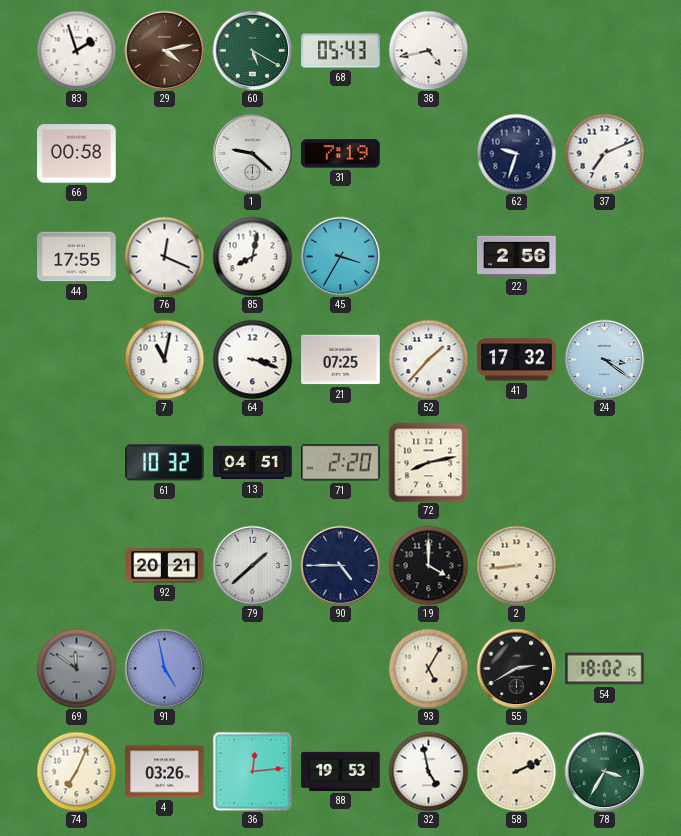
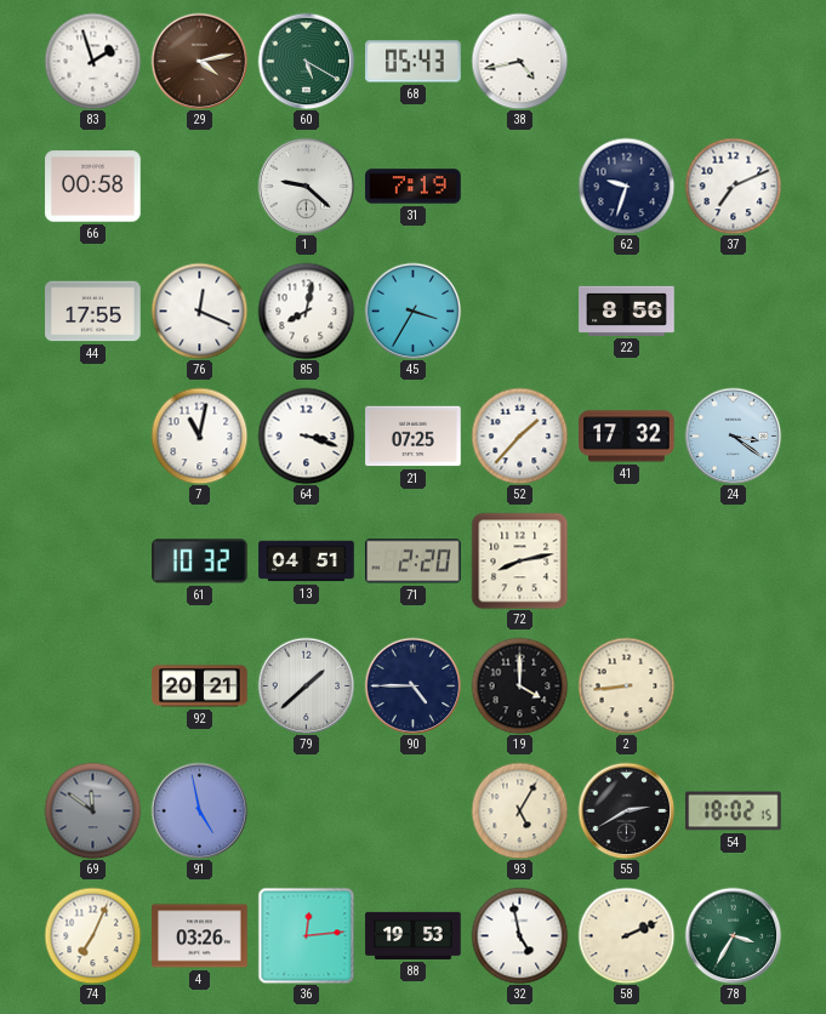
22: 2:56 -> 8:56
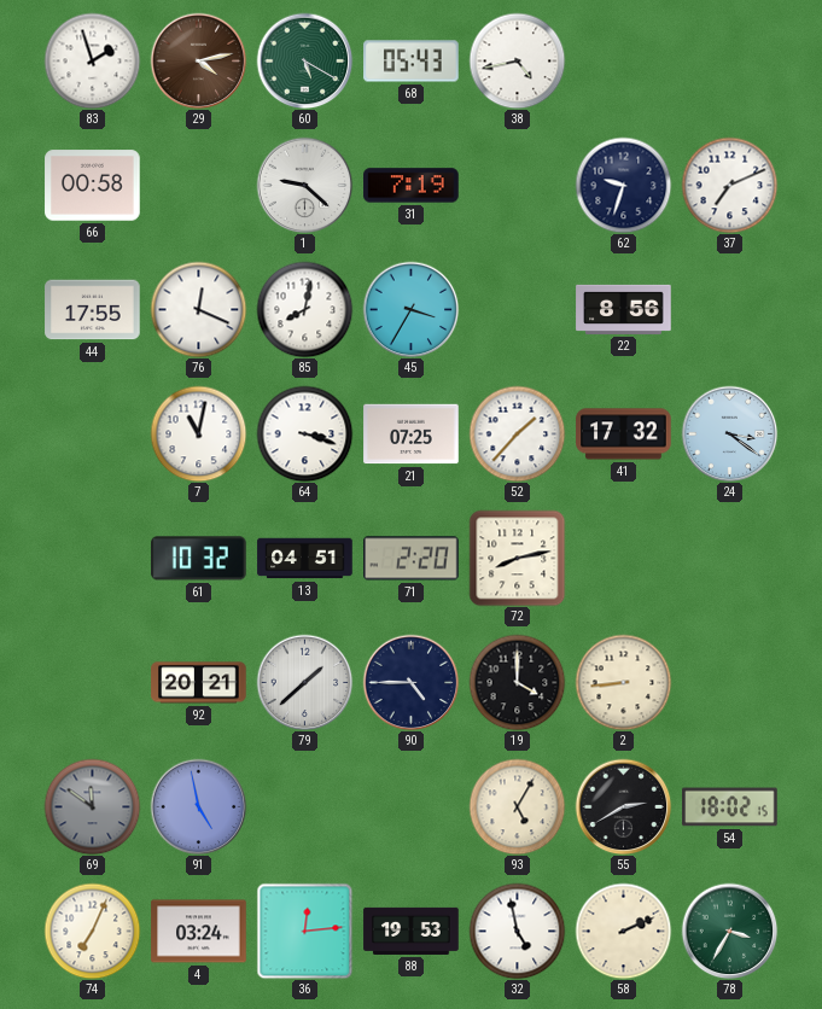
4: 03:26 -> 03:24
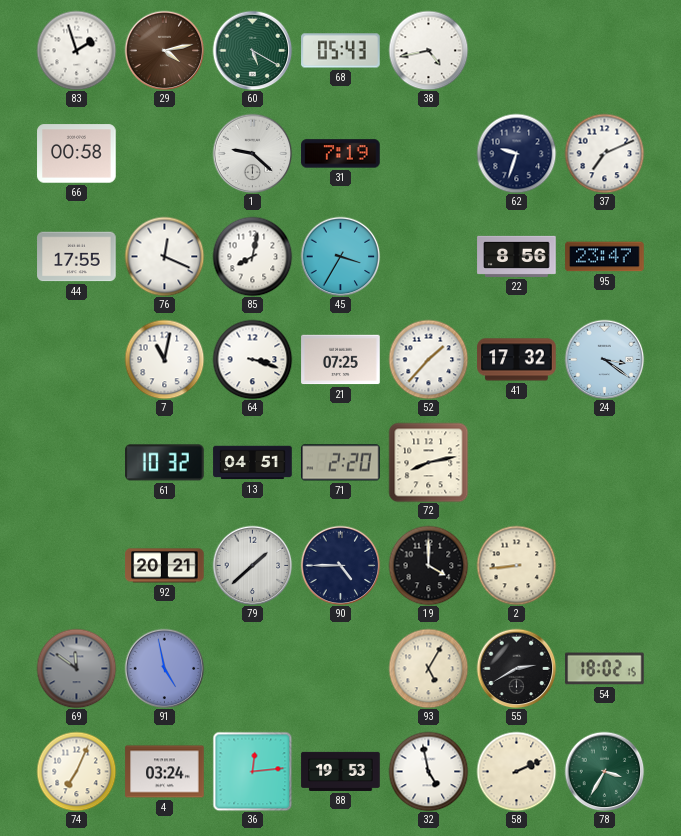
95: none -> 23:47
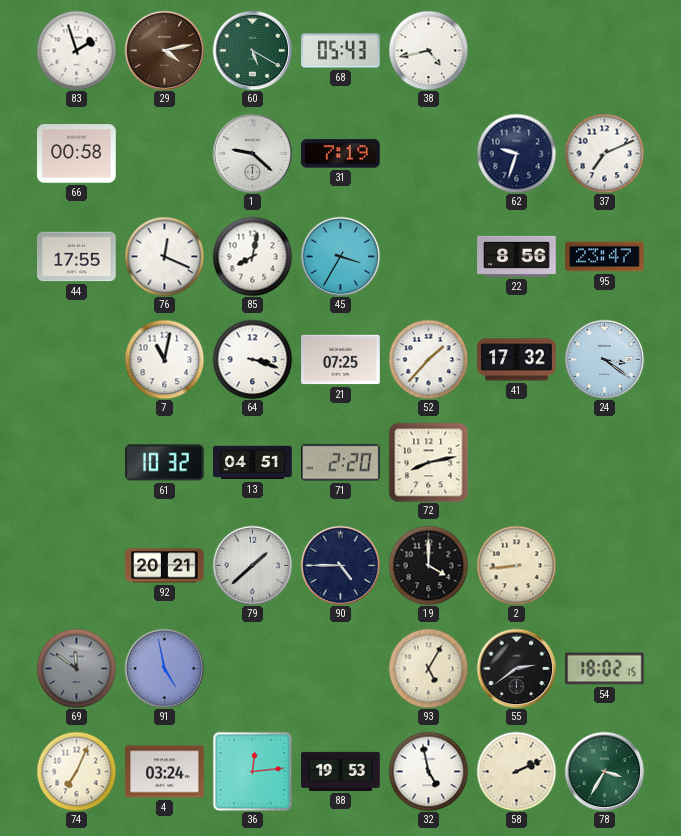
55: 2:40 -> 2:39
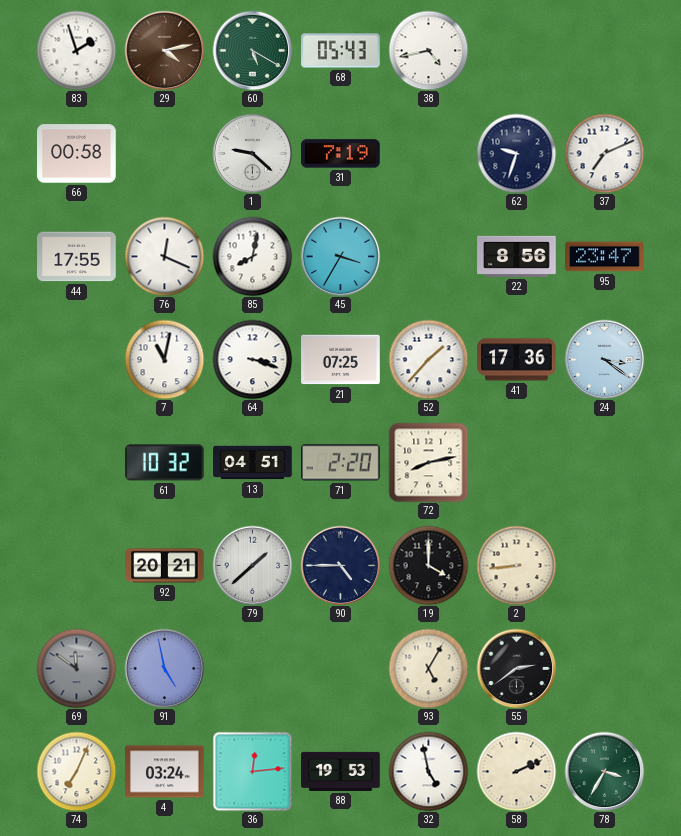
41: 17:32 -> 17:36
54: 18:02 -> none
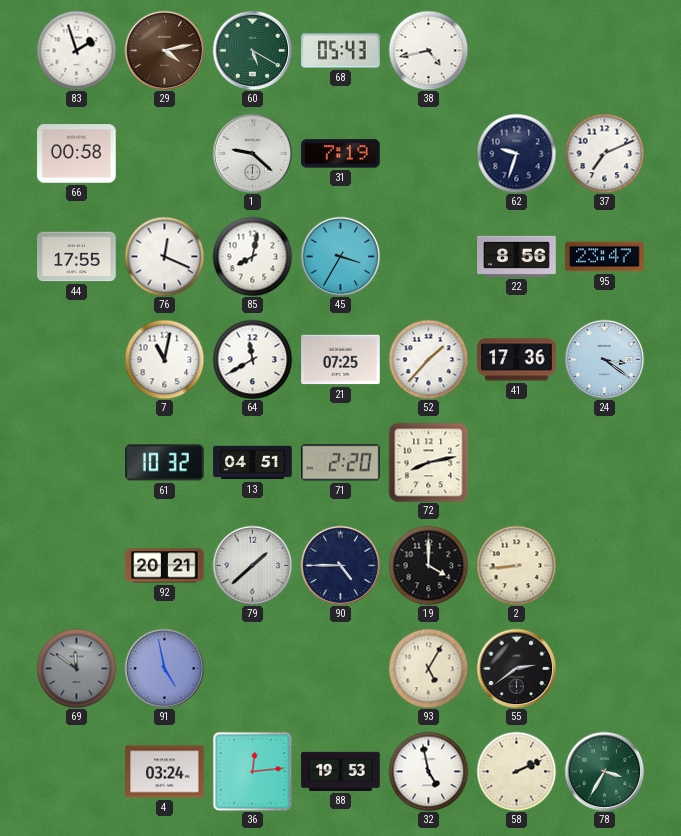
64: 3:18 -> 11:40
74: 7:04 -> none
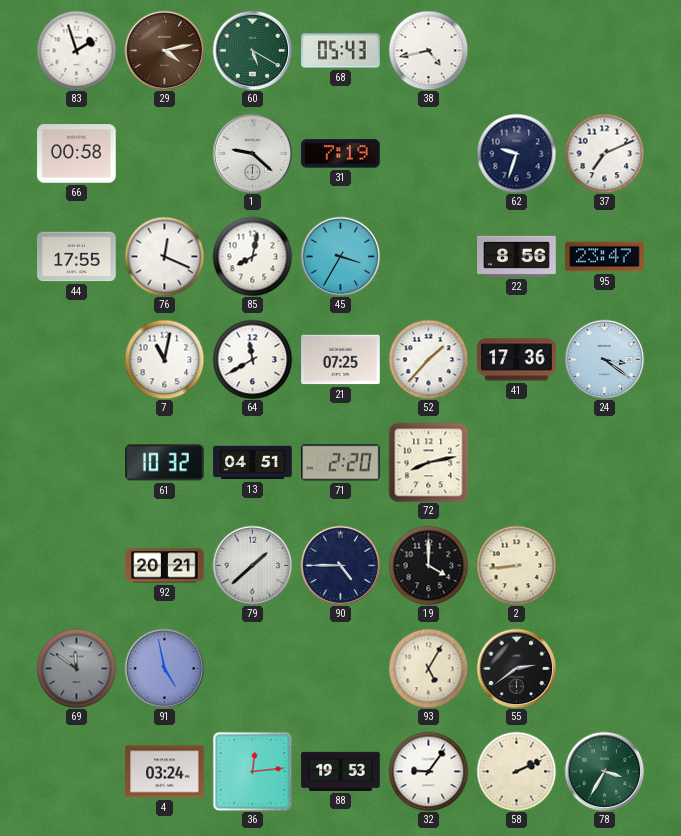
32: 4:58 -> 9:06
